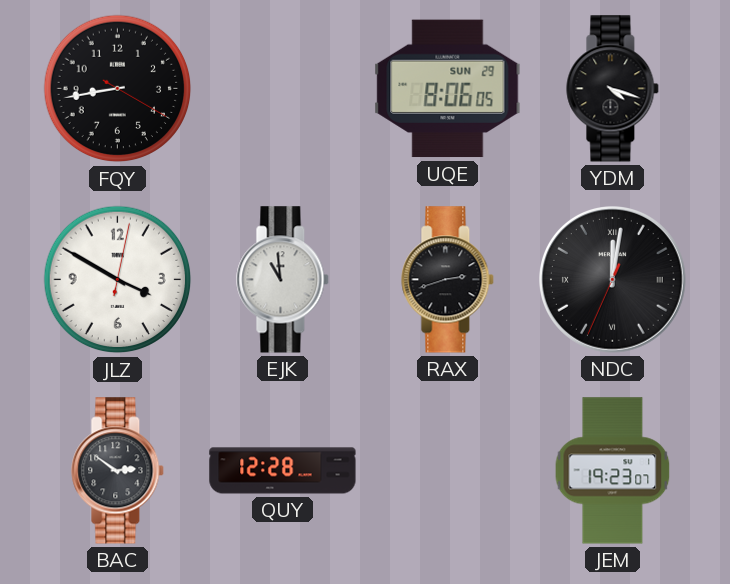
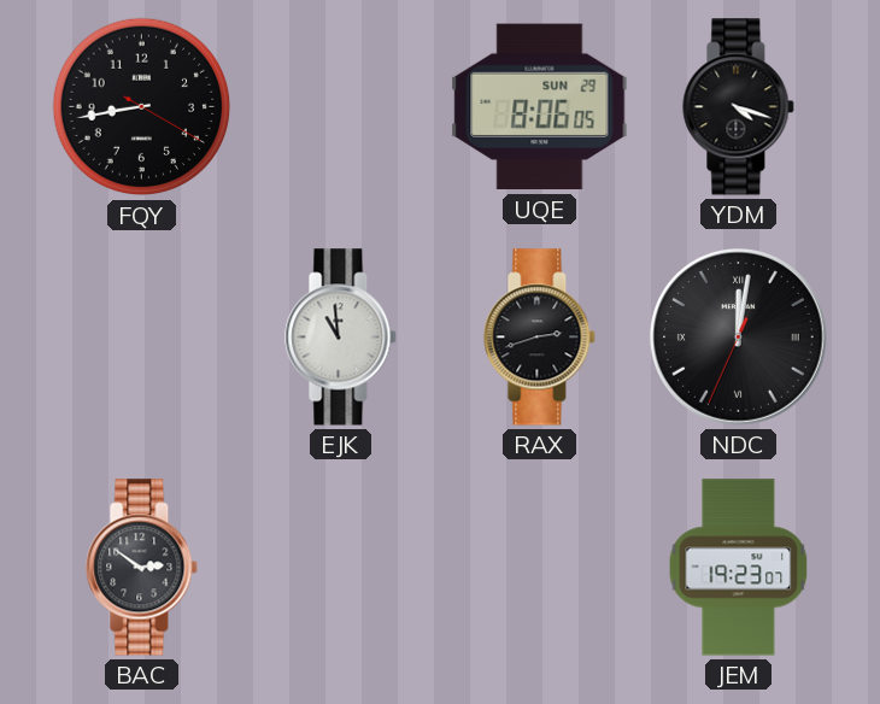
JLZ: 3:50 -> none
QUY: 12:28 -> none
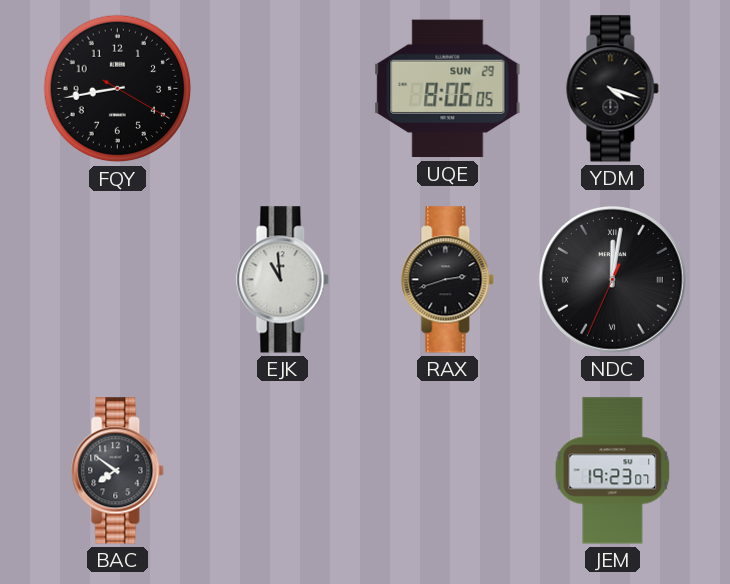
BAC: 2:51 -> 7:51
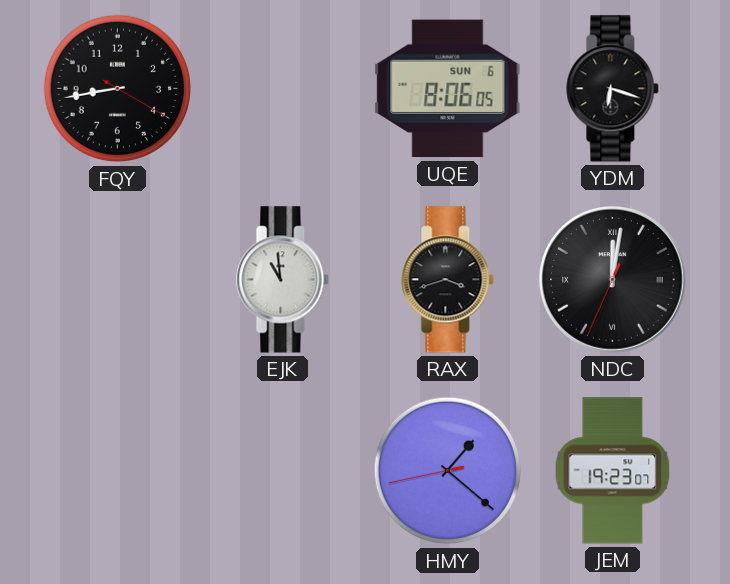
UQE date: SUN 29 -> SUN 6
YDM: 4:18 -> 6:18
RAX: 2:42 -> 3:42
BAC: 7:51 -> none
HMY: none -> 1:21
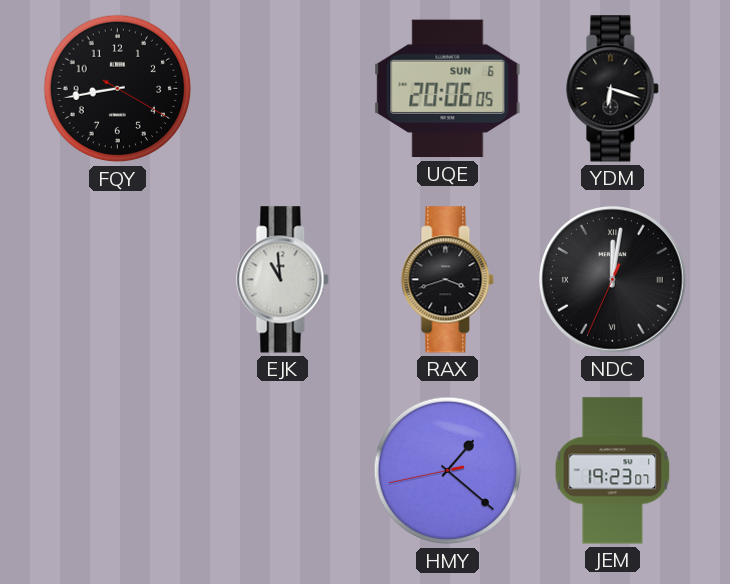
UQE: 8:06 -> 20:06
